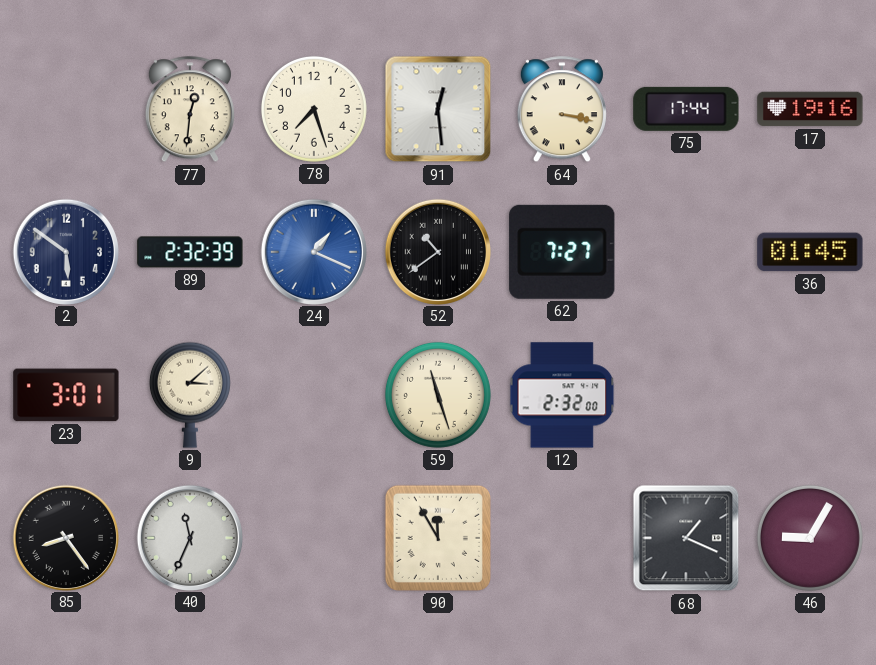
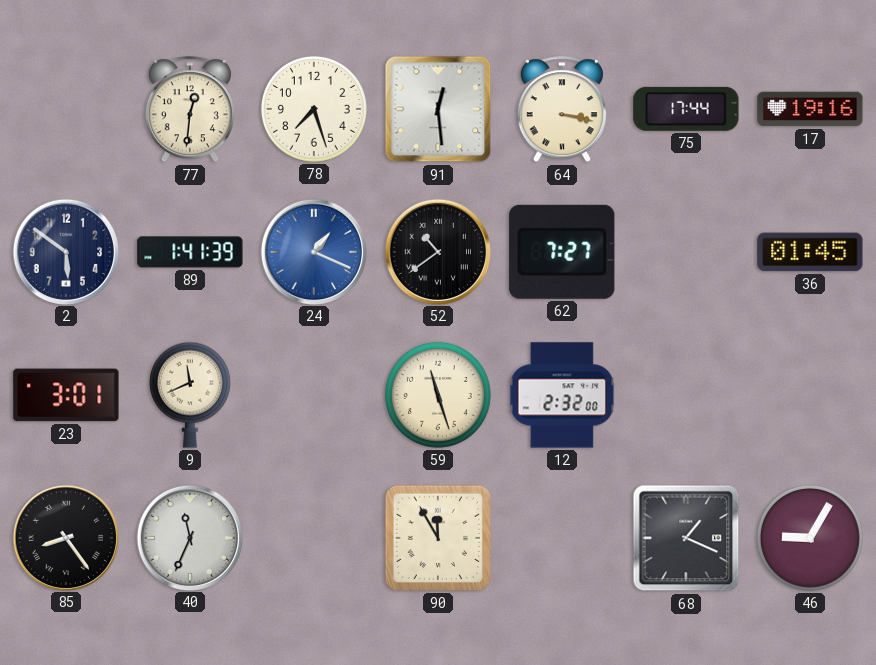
89: 2:32 -> 1:41
9: 3:08 -> 11:41
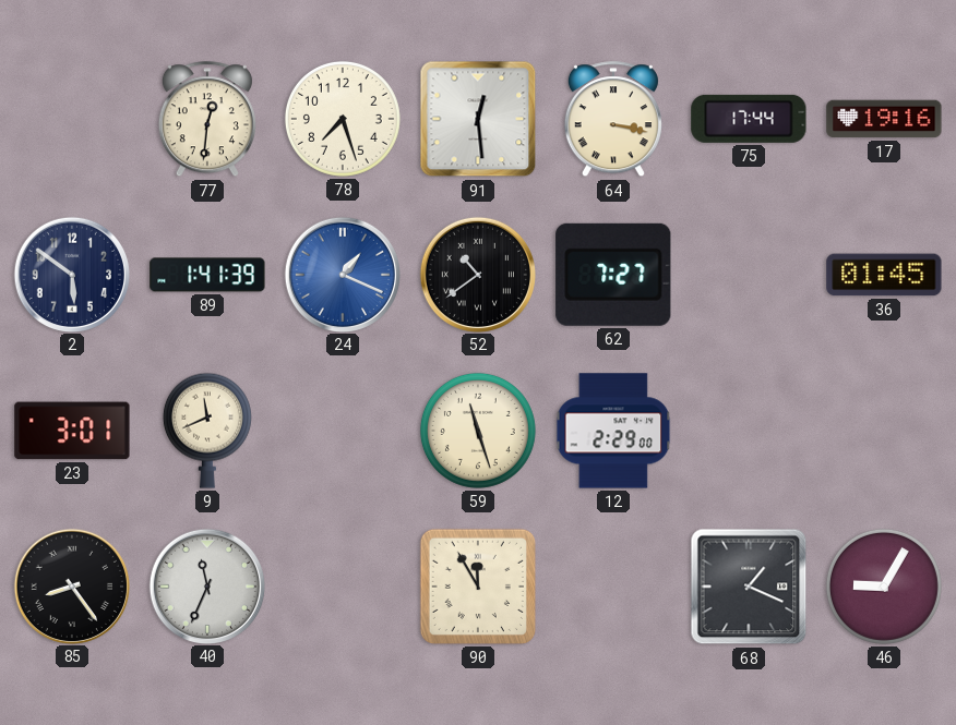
12: 2:32 -> 2:29
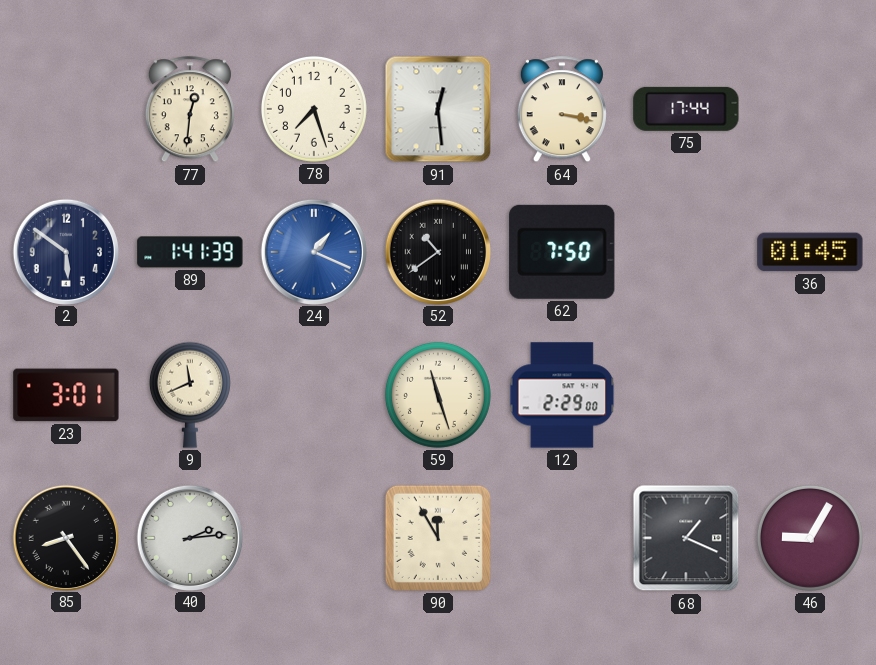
17: 19:16 -> none
62: 7:27 -> 7:50
40: 11:34 -> 2:14
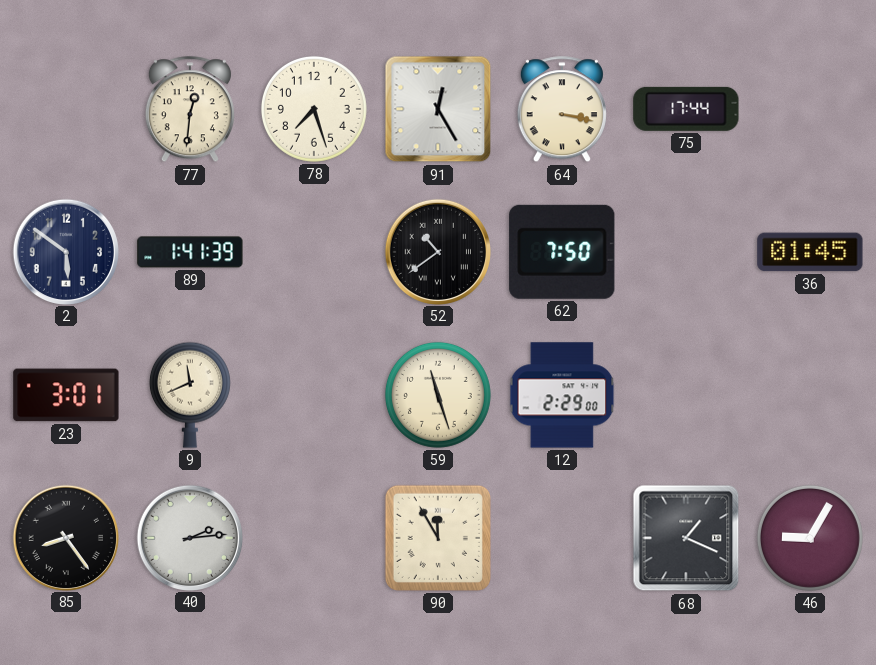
91: 12:29 -> 12:25
24: 1:19 -> none
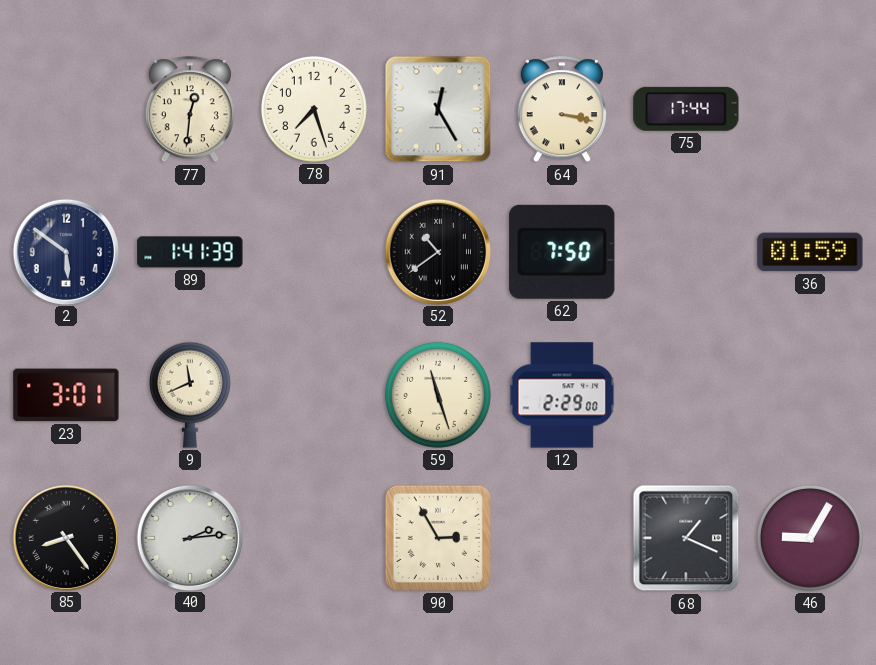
36: 01:45 -> 01:59
90: 11:55 -> 2:55
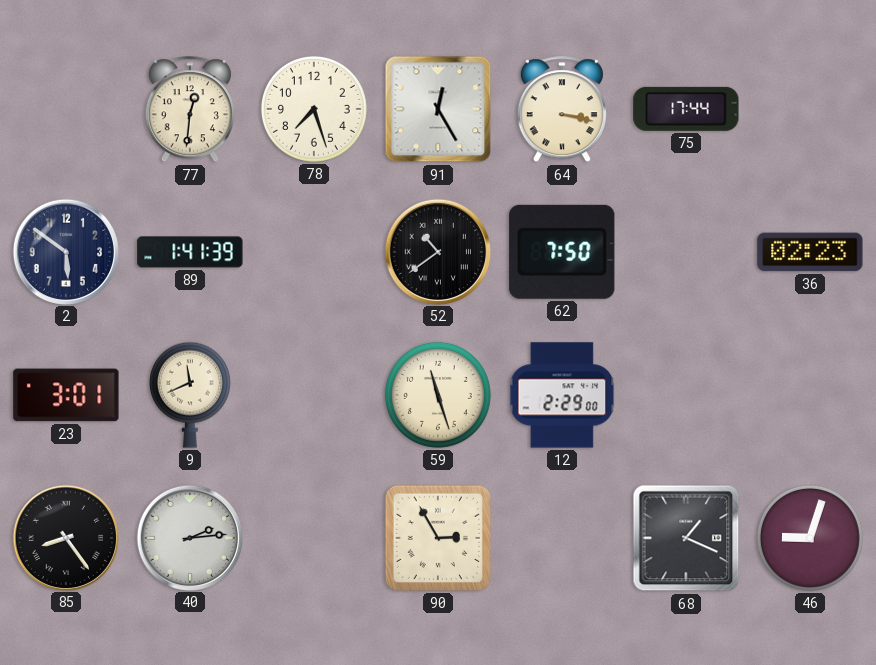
36: 01:59 -> 02:23
46: 9:05 -> 9:03
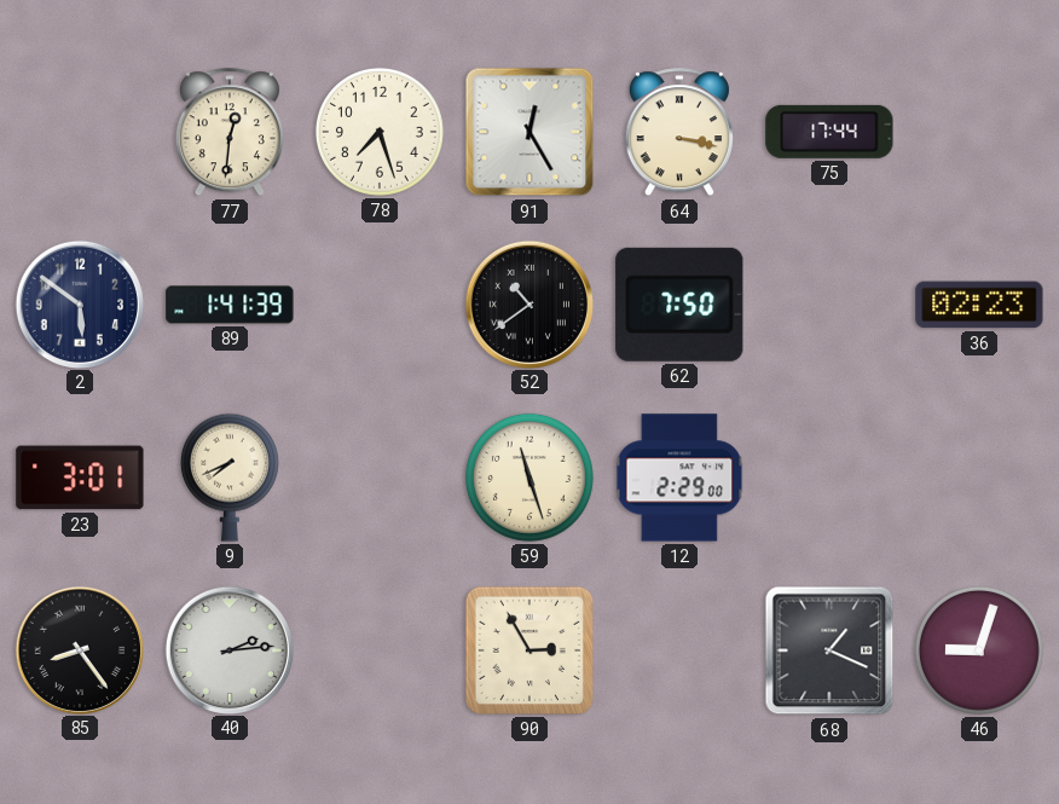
9: 11:41 -> 7:41
